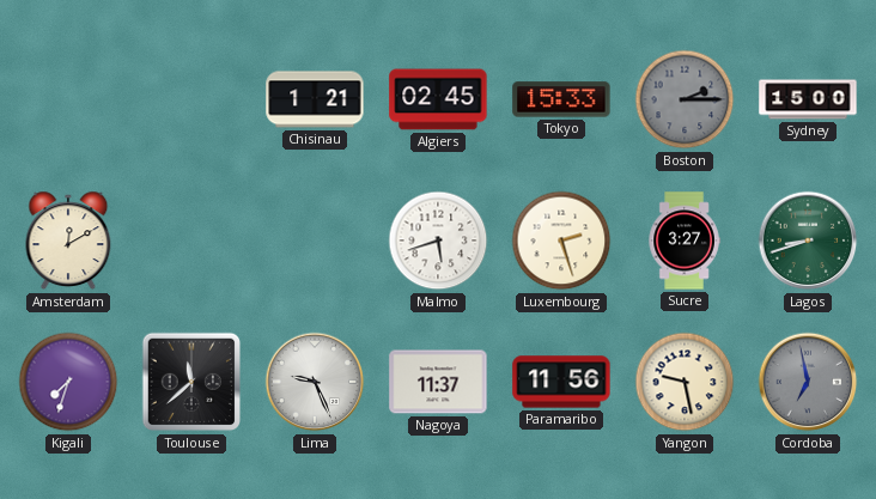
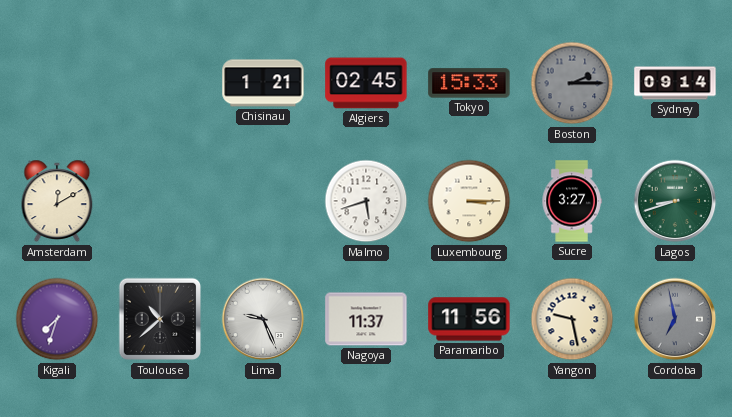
Sydney: 15:00 -> 09:14
Luxembourg: 2:27 -> 3:15
Toulouse: 11:38 -> 10:38
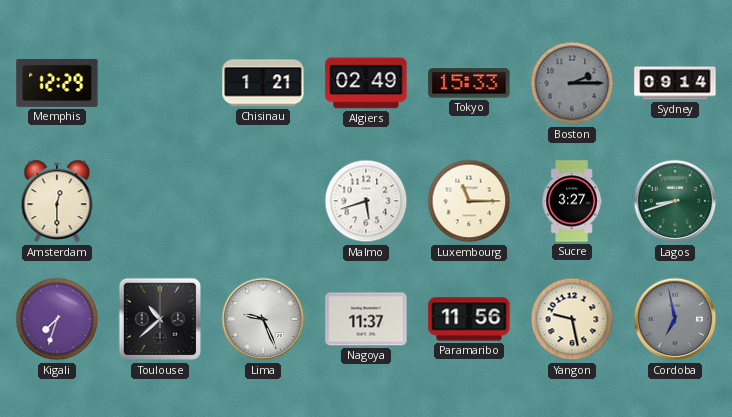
Memphis: none -> 12:29
Algiers: 02:45 -> 02:49
Amsterdam: 12:10 -> 12:30
Luxembourg: 3:15 -> 11:15
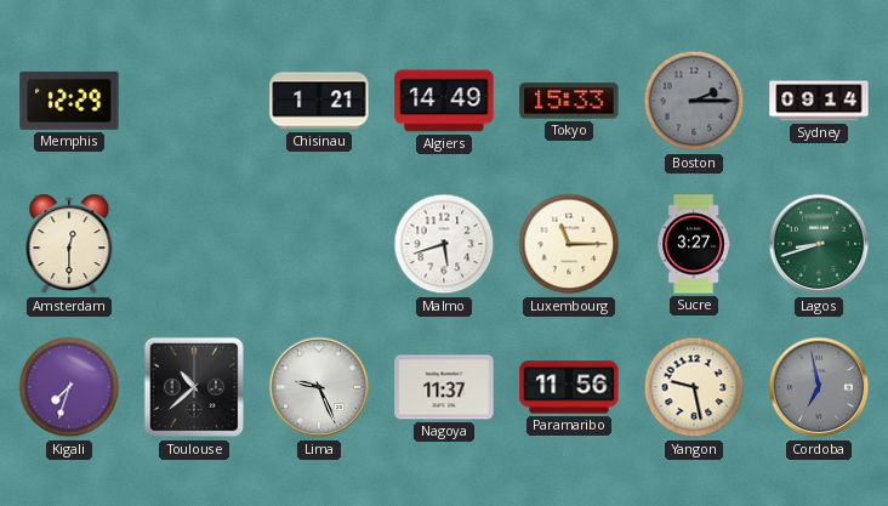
Algiers: 02:49 -> 14:49
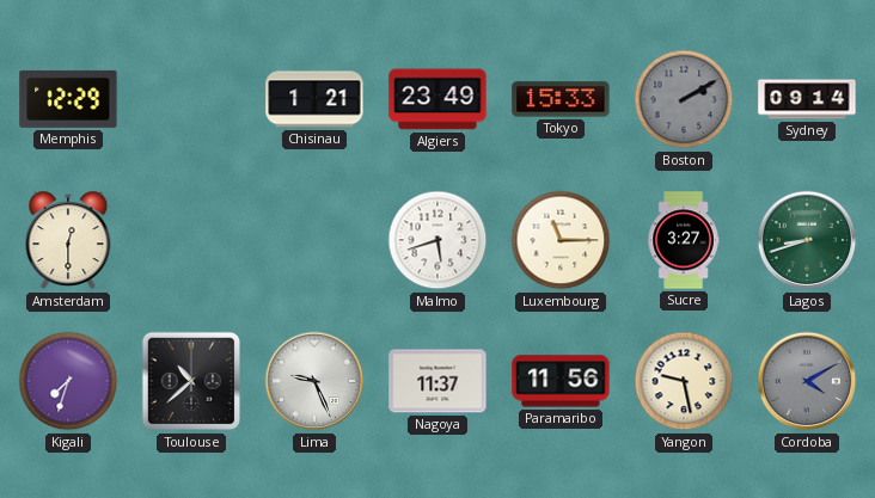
Algiers: 14:49 -> 23:49
Boston: 2:15 -> 2:10
Cordoba: 6:58 -> 4:10
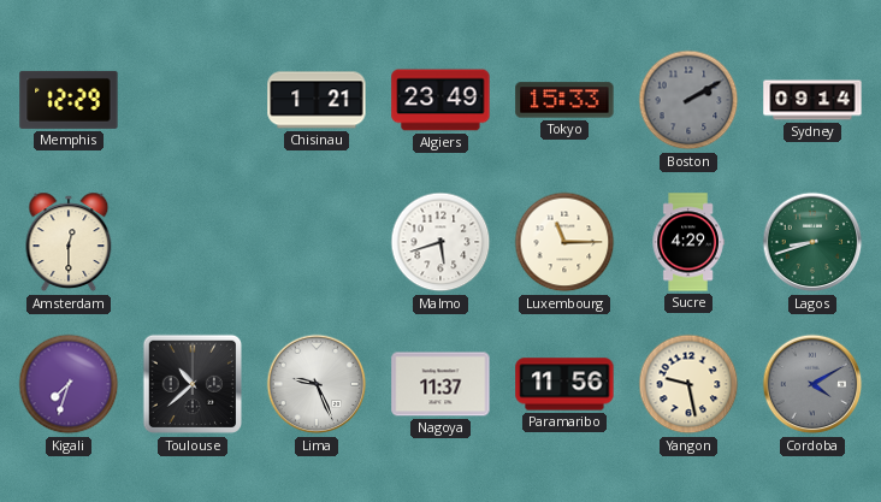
Sucre: 3:27 -> 4:29
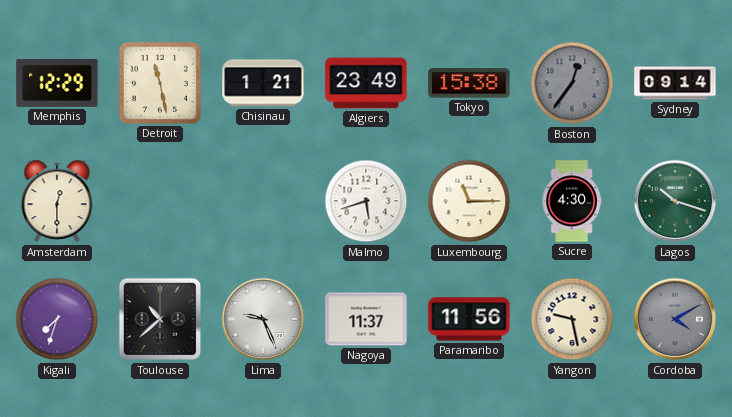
Detroit: none -> 11:28
Tokyo: 15:33 -> 15:38
Boston: 2:10 -> 12:36
Sucre: 4:29 -> 4:30
Lagos: 8:42 -> 10:18
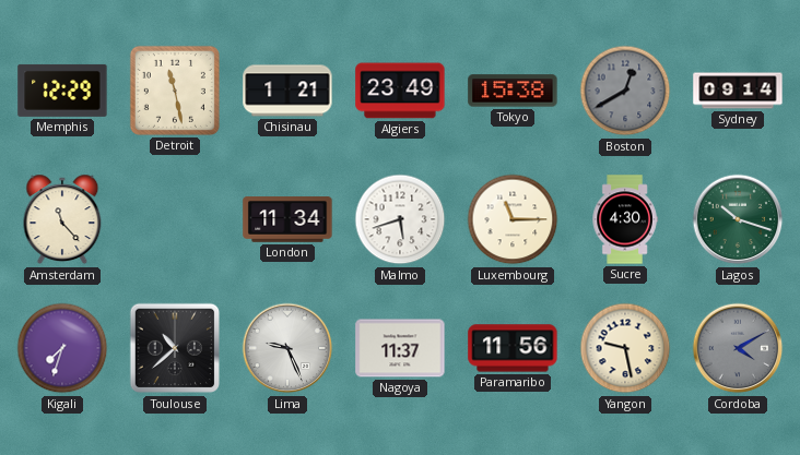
Boston: 12:36 -> 12:40
Amsterdam: 12:30 -> 11:23
London: none -> 11:34
